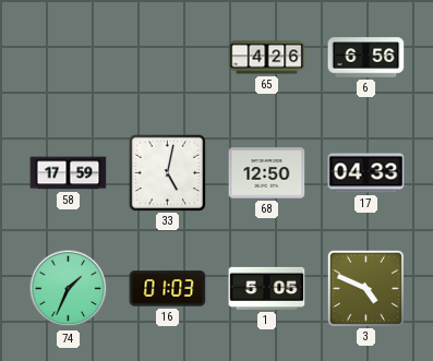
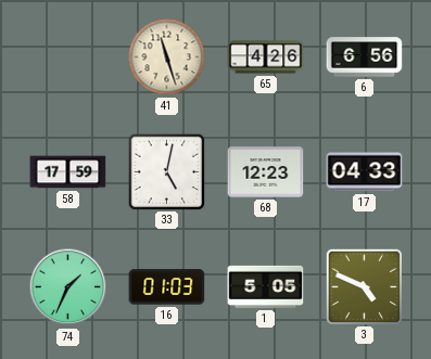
41: none -> 11:27
68: 12:50 -> 12:23
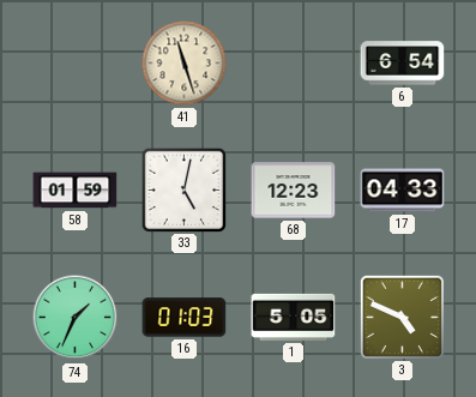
65: 4:26 -> none
6: 6:56 -> 6:54
58: 17:59 -> 01:59
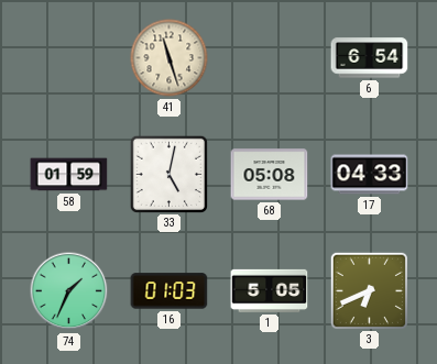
68: 12:23 -> 05:08
3: 4:49 -> 6:41
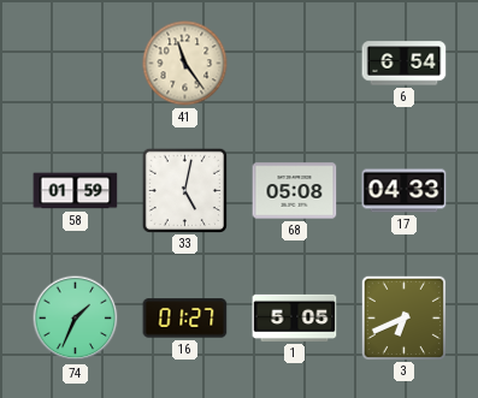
41: 11:27 -> 11:24
16: 01:03 -> 01:27
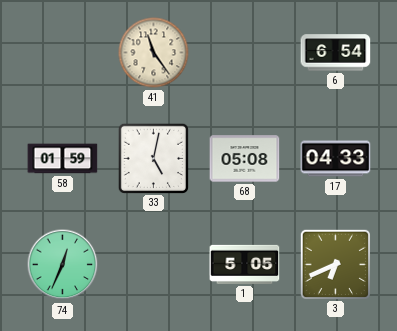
74: 1:34 -> 12:34
16: 01:27 -> none
